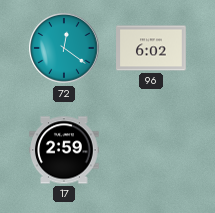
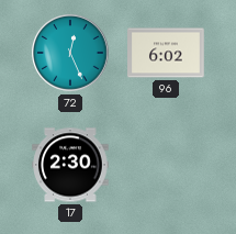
72: 12:21 -> 12:26
17: 2:59 -> 2:30
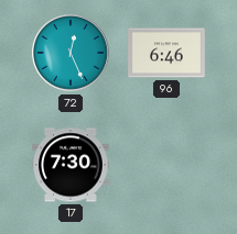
96: 6:02 -> 6:46
17: 2:30 -> 7:30
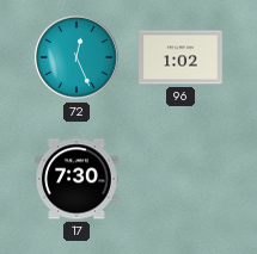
96: 6:46 -> 1:02
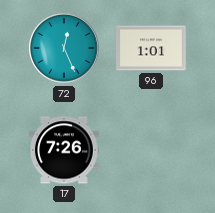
96: 1:02 -> 1:01
17: 7:30 -> 7:26
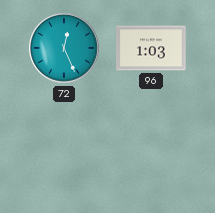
96: 1:01 -> 1:03
17: 7:26 -> none
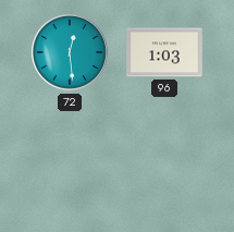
72: 12:26 -> 12:29
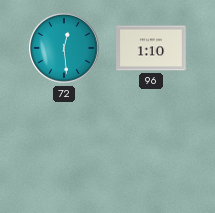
96: 1:03 -> 1:10
